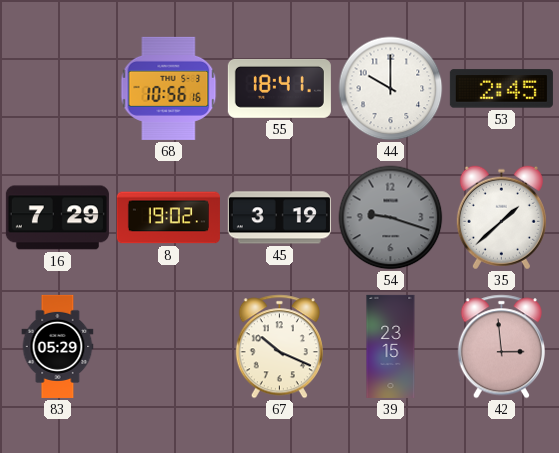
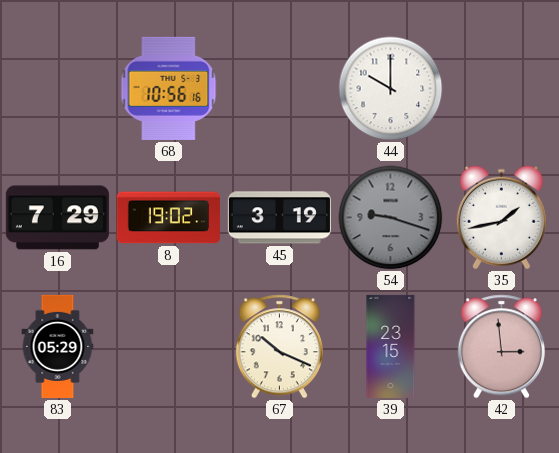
55: 18:41 -> none
53: 2:45 -> none
35: 1:38 -> 1:43
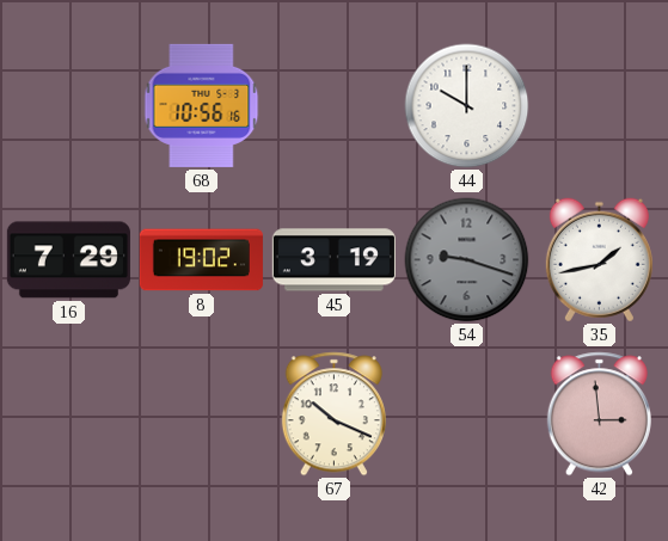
83: 05:29 -> none
39: 23:15 -> none
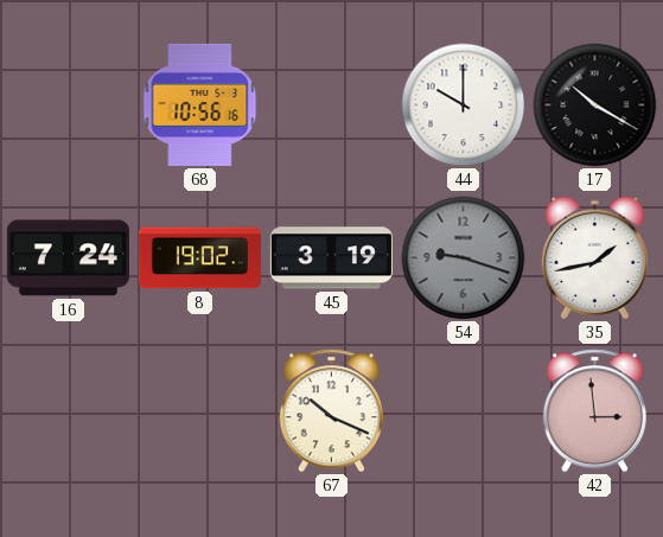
17: none -> 10:20
16: 7:29 -> 7:24
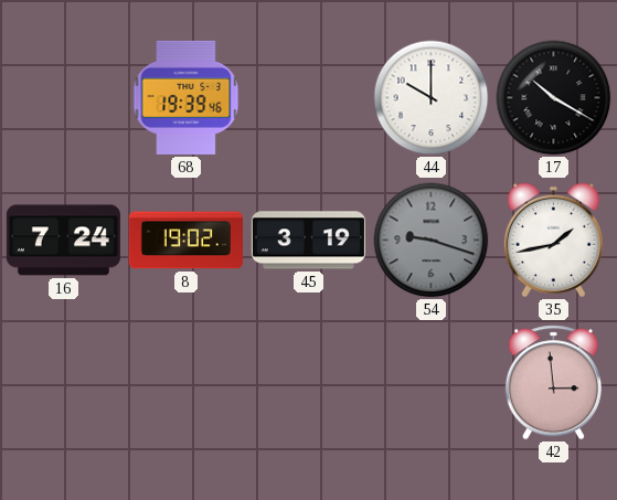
68: 10:56 -> 19:39
67: 10:19 -> none
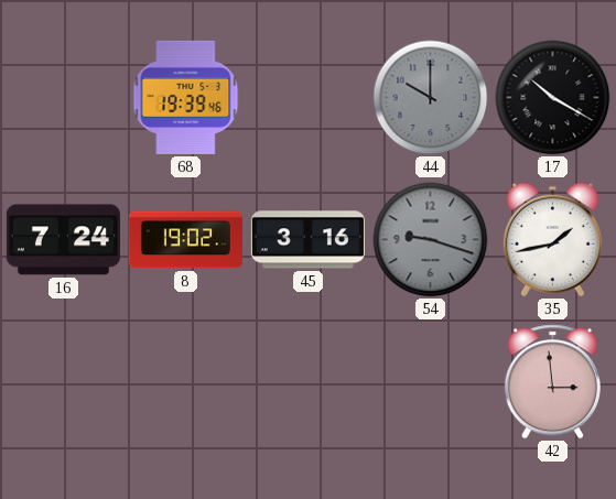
44 dial: white -> grey
45: 3:19 -> 3:16
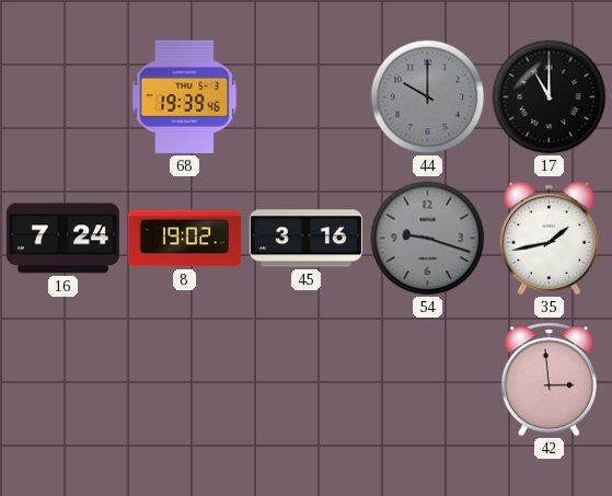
17: 10:20 -> 11:00
